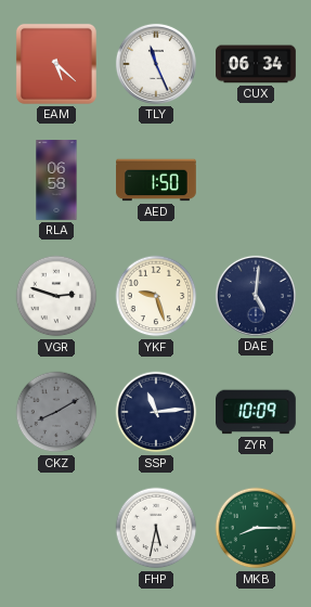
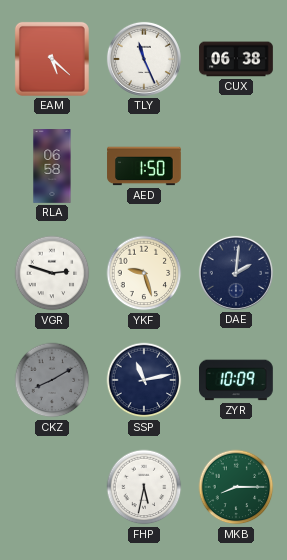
CUX: 06:34 -> 06:38
DAE: 5:01 -> 2:01
SSP: 11:14 -> 11:13
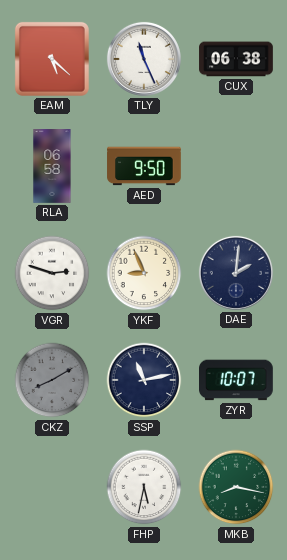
AED: 1:50 -> 9:50
YKF: 9:27 -> 8:56
ZYR: 10:09 -> 10:07
MKB: 8:15 -> 8:17
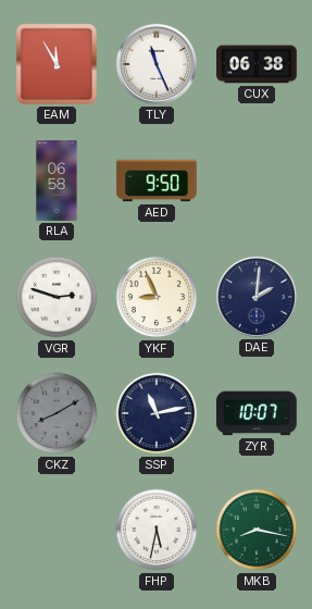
EAM: 5:22 -> 11:55
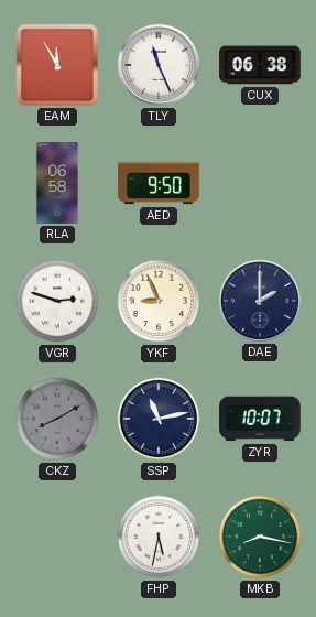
DAE: 2:01 -> 2:00
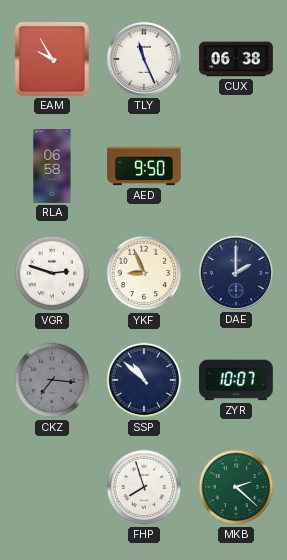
EAM: 11:55 -> 9:55
CKZ: 8:10 -> 7:16
SSP: 11:13 -> 10:52
FHP: 5:32 -> 7:57
MKB: 8:17 -> 2:22
